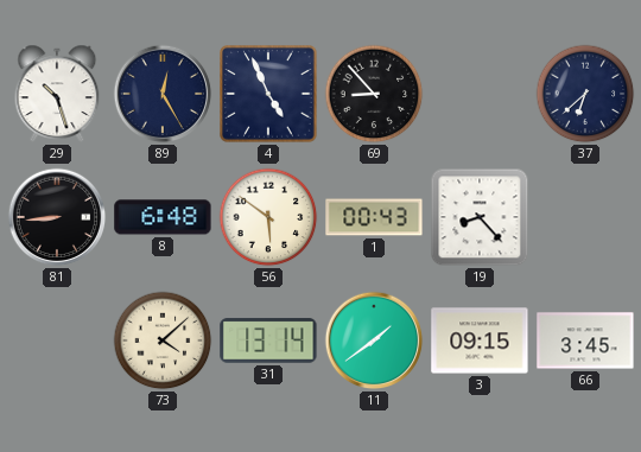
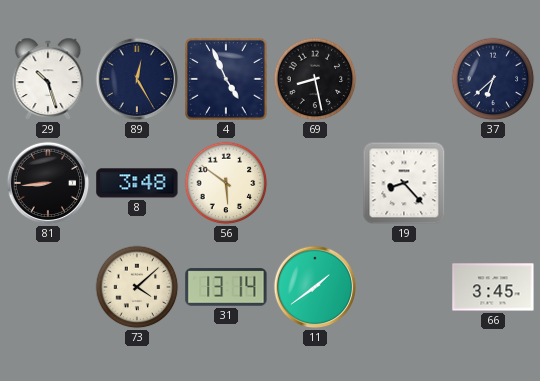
69: 8:53 -> 8:28
8: 6:48 -> 3:48
1: 00:43 -> none
3: 09:15 -> none
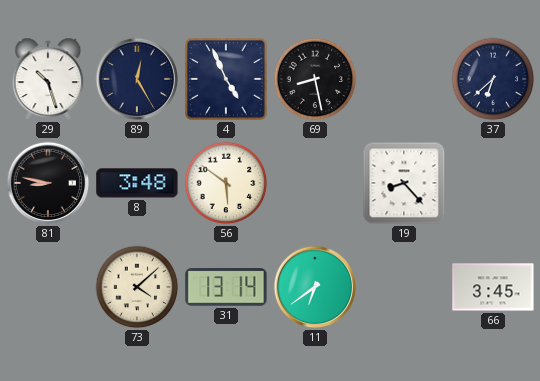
81: 8:44 -> 8:47
11: 1:39 -> 6:39
